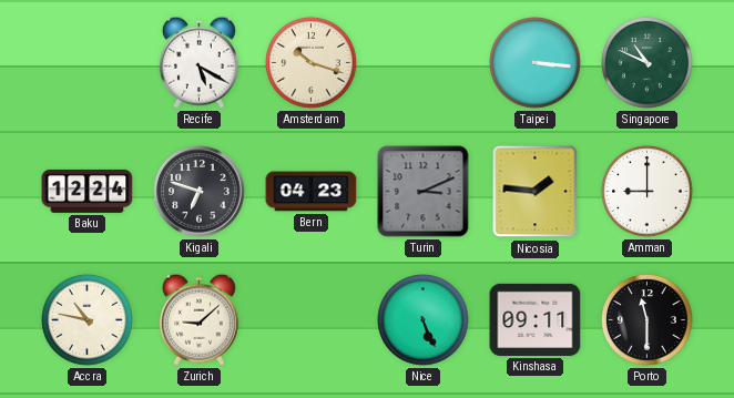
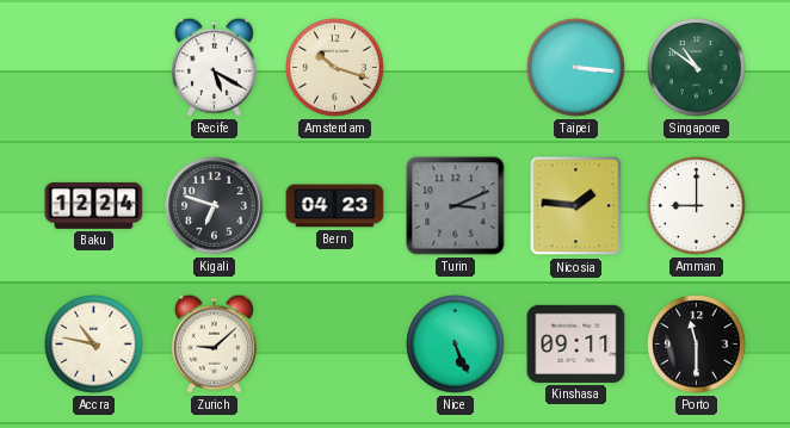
Singapore: 10:49 -> 10:51
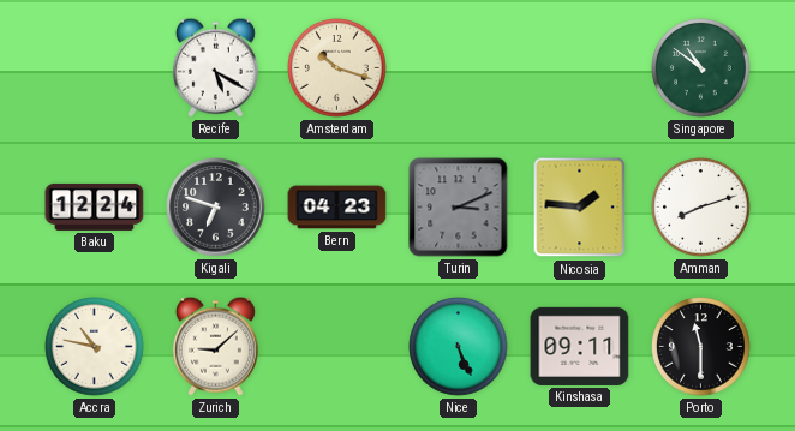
Taipei: 3:16 -> none
Amman: 9:00 -> 8:12
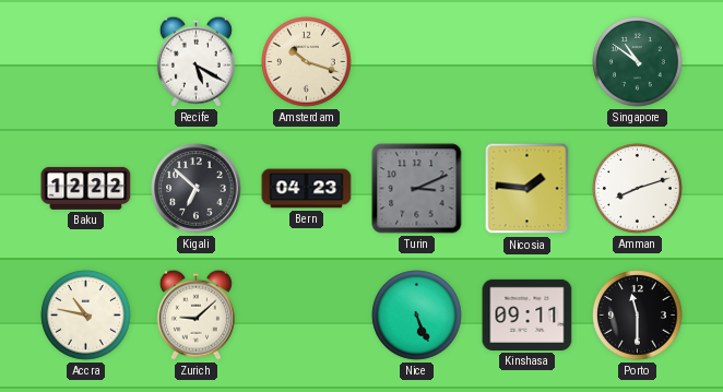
Baku: 12:24 -> 12:22
Kigali: 6:48 -> 6:52
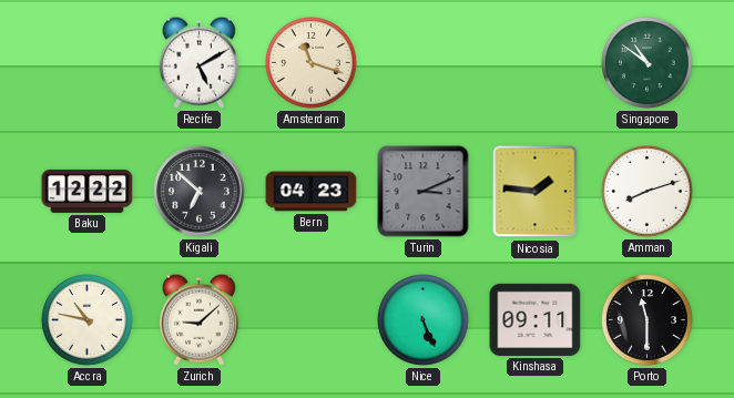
Recife: 5:20 -> 5:10
Amsterdam: 10:18 -> 11:18
